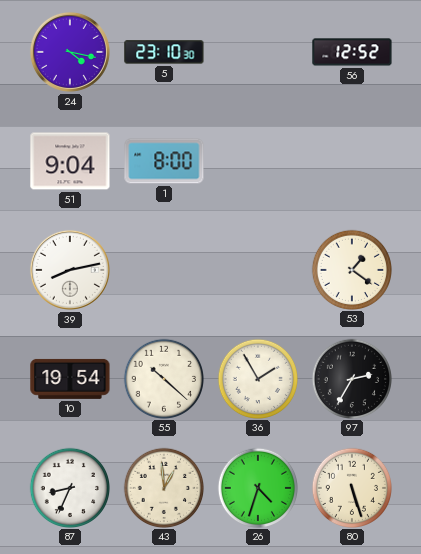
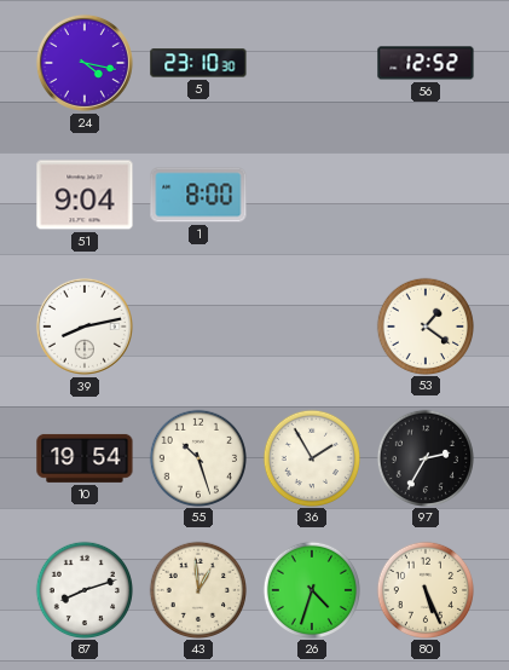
55: 10:22 -> 10:27
87: 8:34 -> 8:12
80: 5:27 -> 5:26
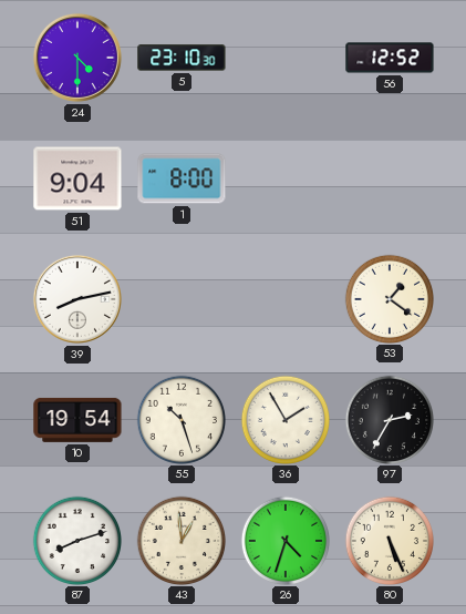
24: 4:17 -> 4:30
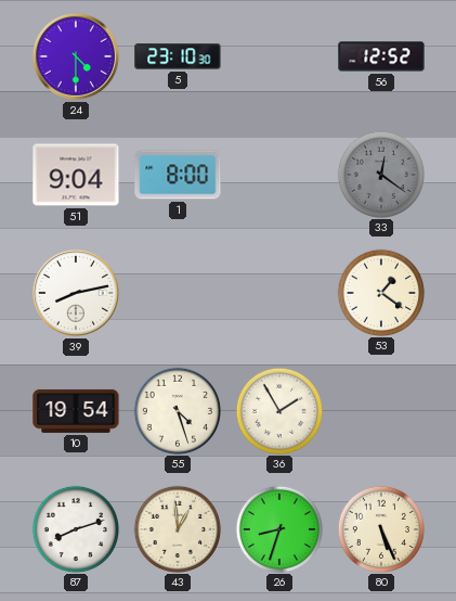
33: none -> 12:21
55: 10:27 -> 4:27
97: 2:35 -> none
26: 4:33 -> 8:33
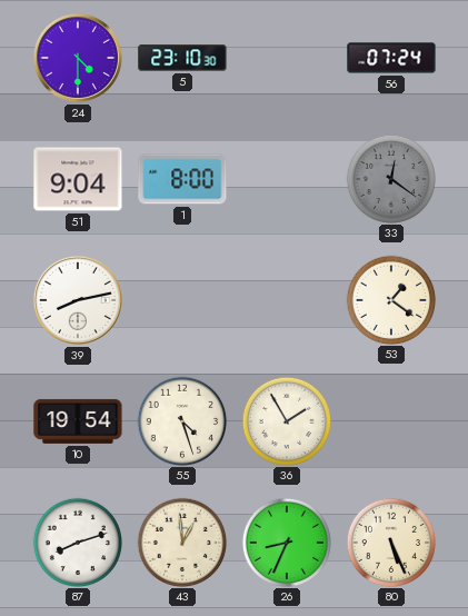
56: 12:52 -> 07:24
26: 8:33 -> 8:34
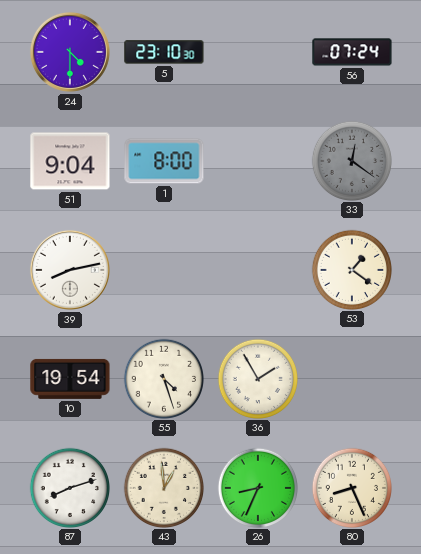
80: 5:26 -> 8:26
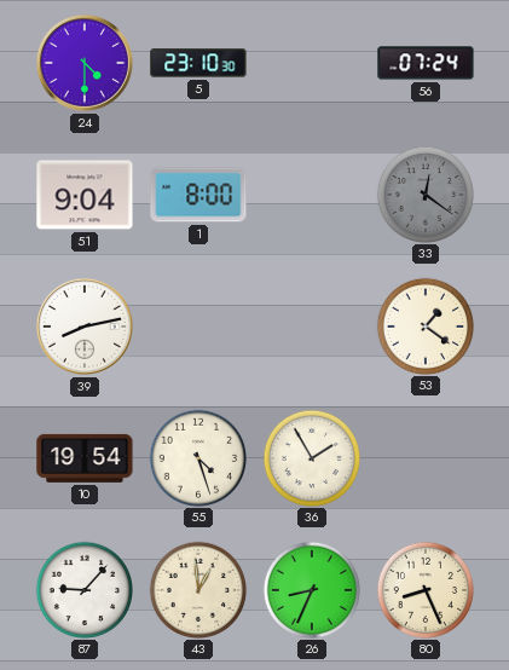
87: 8:12 -> 9:07
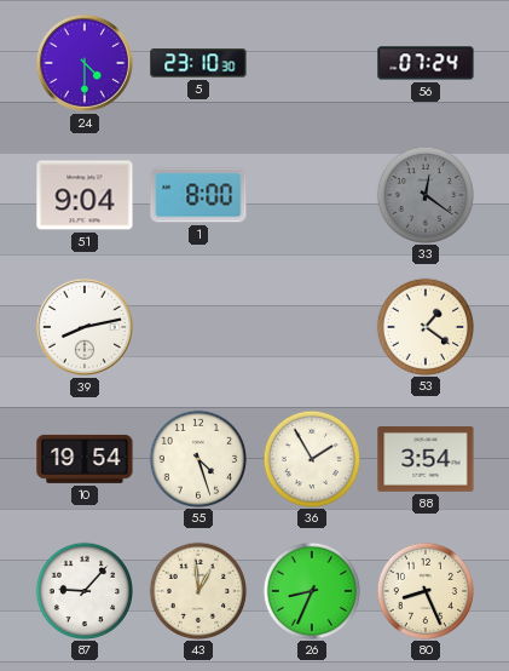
88: none -> 3:54
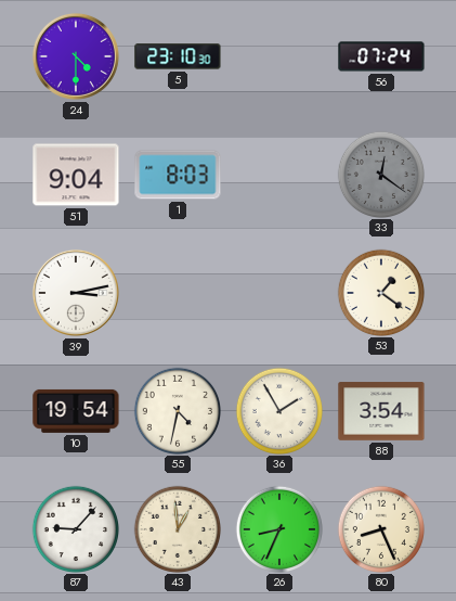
1: 8:00 -> 8:03
39: 8:13 -> 3:13
55: 4:27 -> 4:32
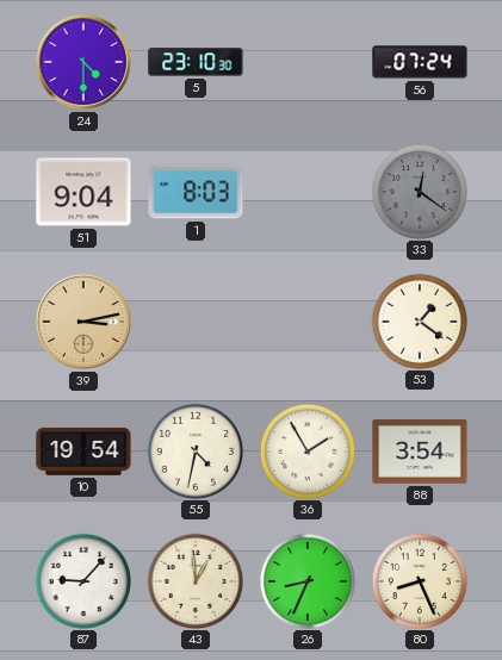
39 dial: white -> champagne
